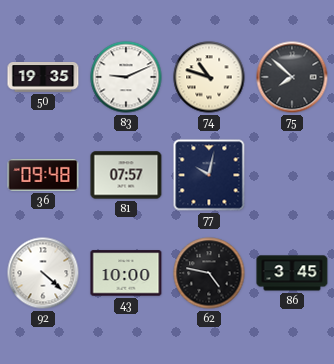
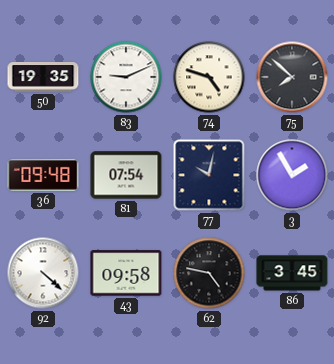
74: 10:48 -> 4:48
81: 07:57 -> 07:54
3: none -> 1:55
43: 10:00 -> 09:58
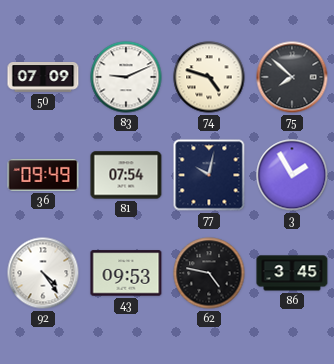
50: 19:35 -> 07:09
36: 09:48 -> 09:49
92: 4:22 -> 4:24
43: 09:58 -> 09:53
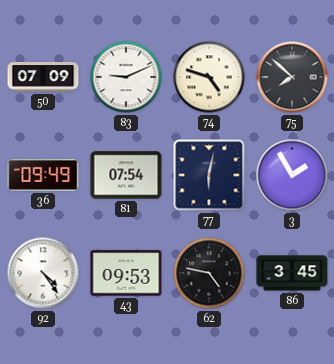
77: 10:02 -> 6:02
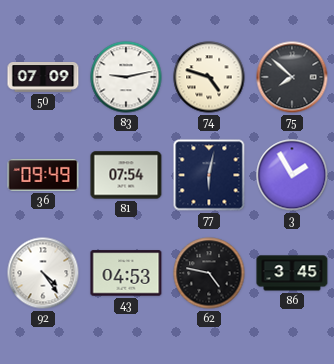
83: 9:11 -> 9:13
43: 09:53 -> 04:53
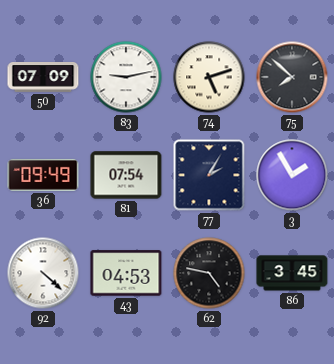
74: 4:48 -> 5:12
77: 6:02 -> 2:05
92: 4:24 -> 4:22
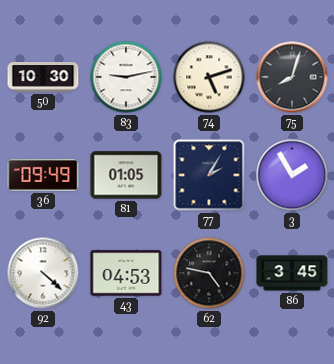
50: 07:09 -> 10:30
75: 7:52 -> 8:03
81: 07:54 -> 01:05
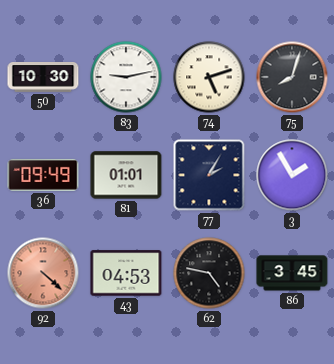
81: 01:05 -> 01:01
92 dial: white -> salmon
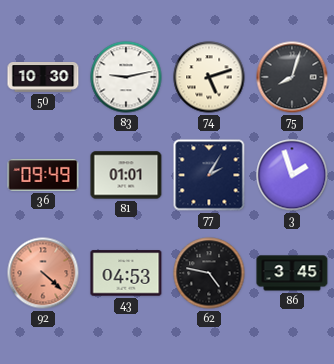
3: 1:55 -> 1:57
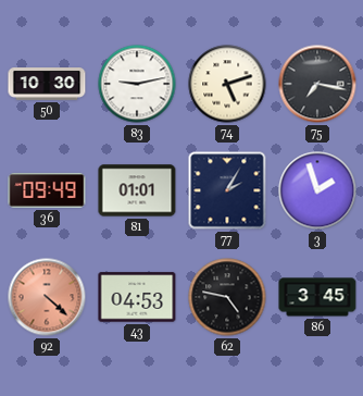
75: 8:03 -> 7:17
